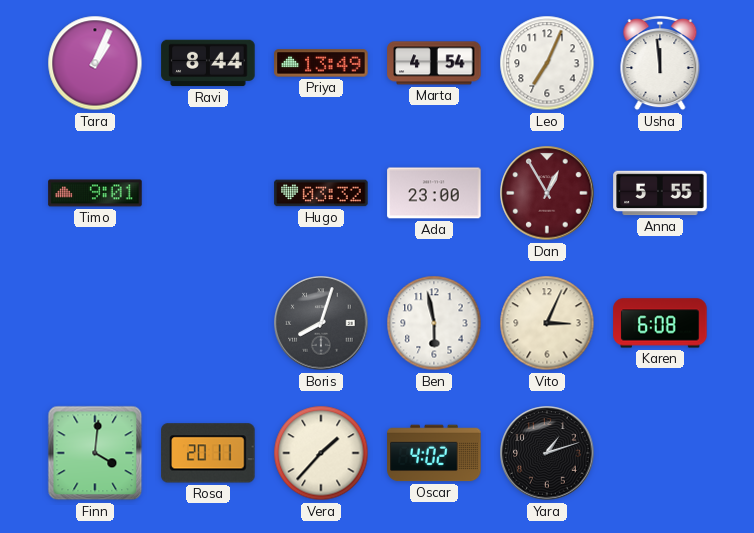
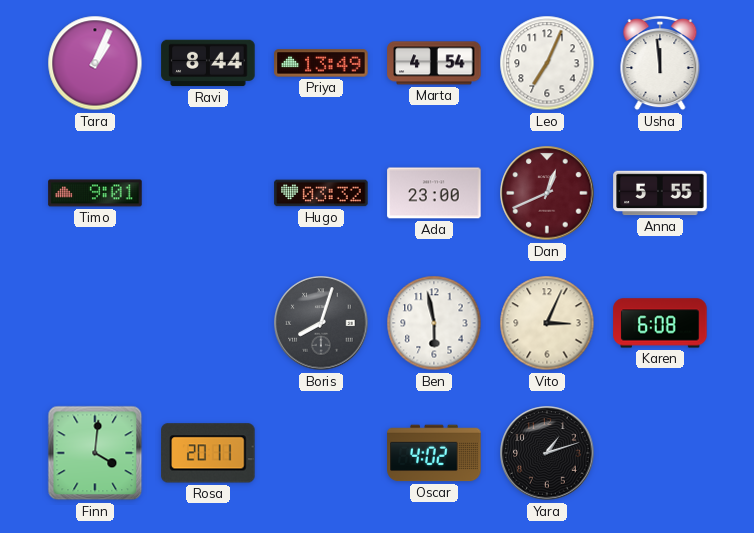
Dan: 12:55 -> 12:41
Vera: 1:37 -> none
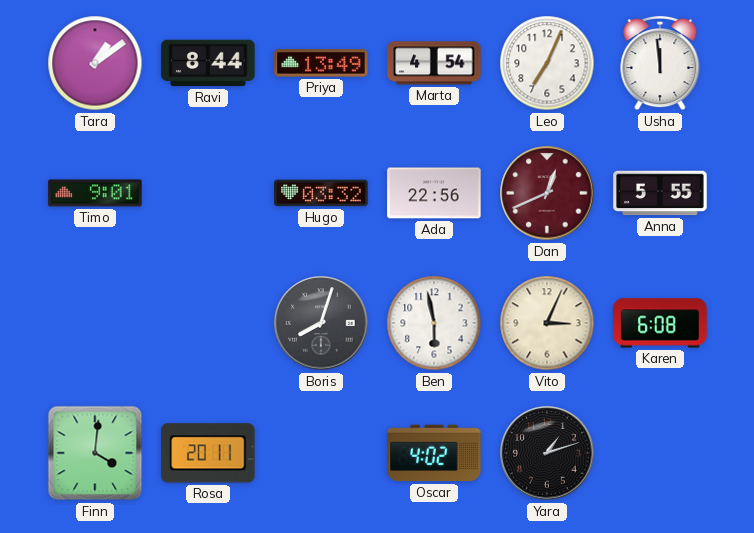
Tara: 1:04 -> 1:09
Ada: 23:00 -> 22:56
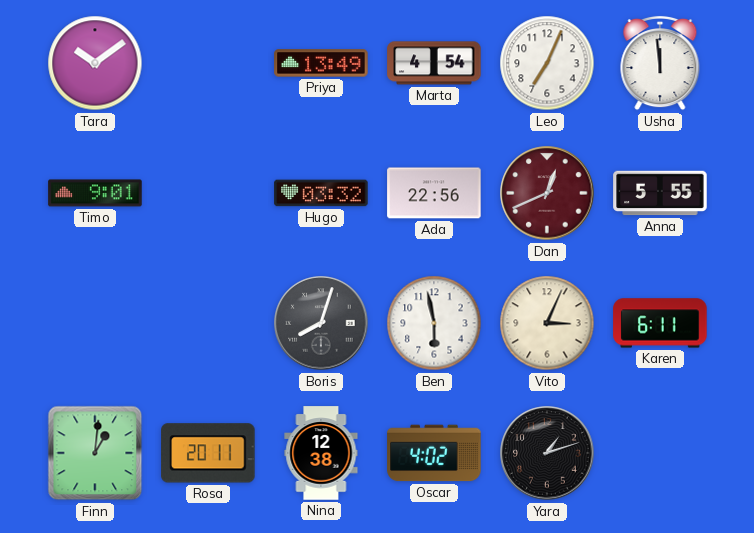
Tara: 1:09 -> 10:09
Ravi: 8:44 -> none
Karen: 6:08 -> 6:11
Finn: 4:01 -> 1:01
Nina: none -> 12:38
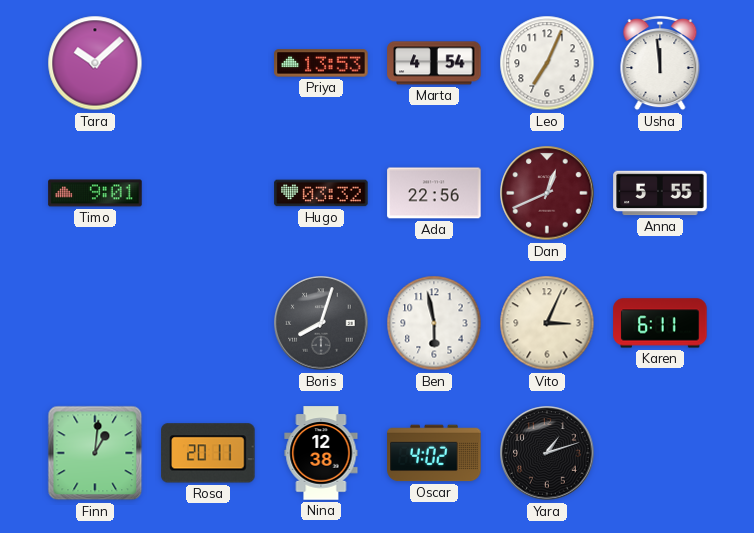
Tara: 10:09 -> 10:08
Priya: 13:49 -> 13:53
